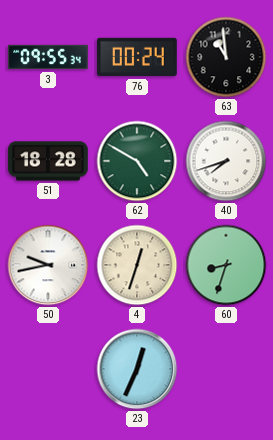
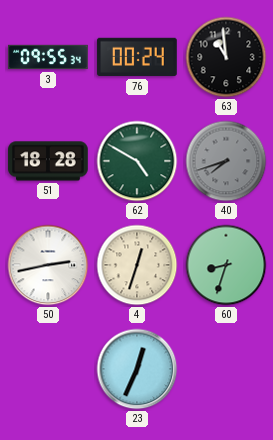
40 dial: white -> grey
50: 9:43 -> 2:43
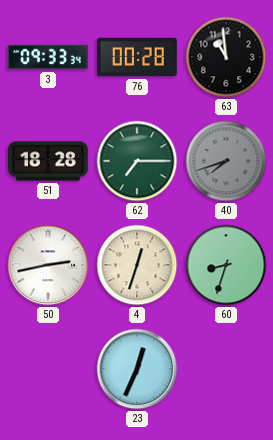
3: 09:55 -> 09:33
76: 00:24 -> 00:28
62: 4:50 -> 7:15
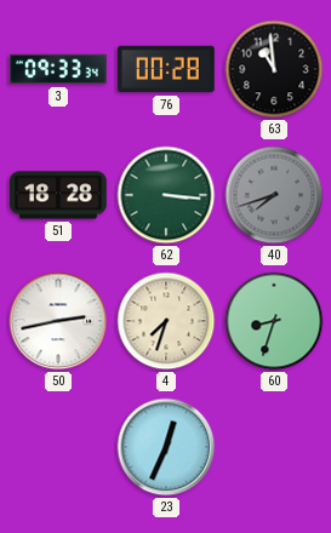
62: 7:15 -> 3:16
4: 12:33 -> 7:33
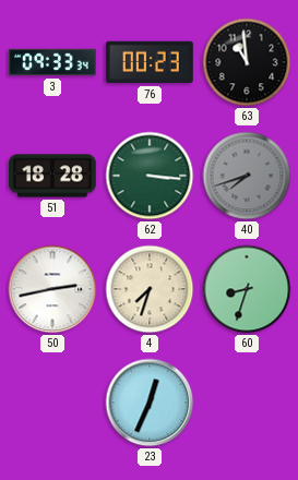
76: 00:28 -> 00:23
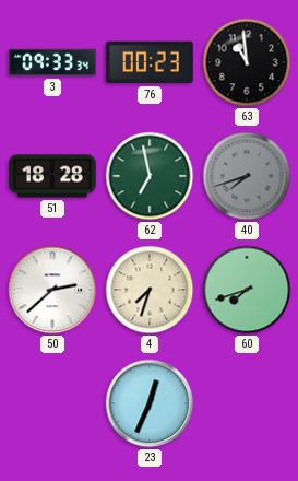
62: 3:16 -> 6:58
50: 2:43 -> 2:38
60: 8:33 -> 7:42
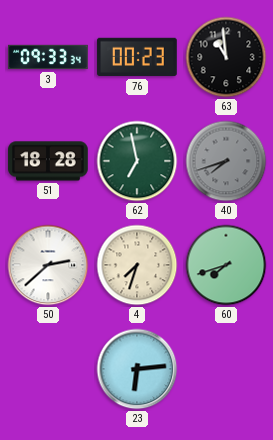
23: 12:34 -> 6:14
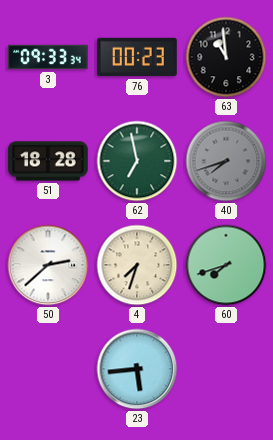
23: 6:14 -> 5:44
